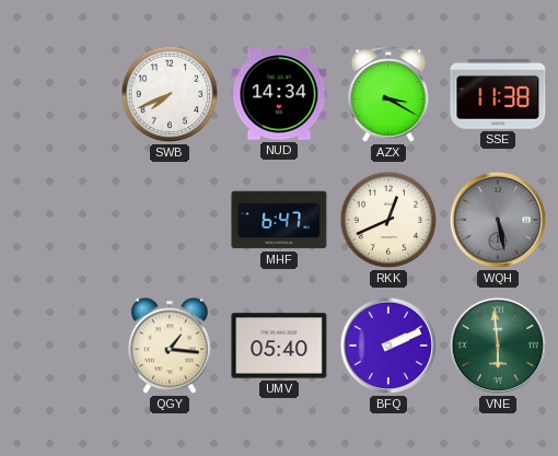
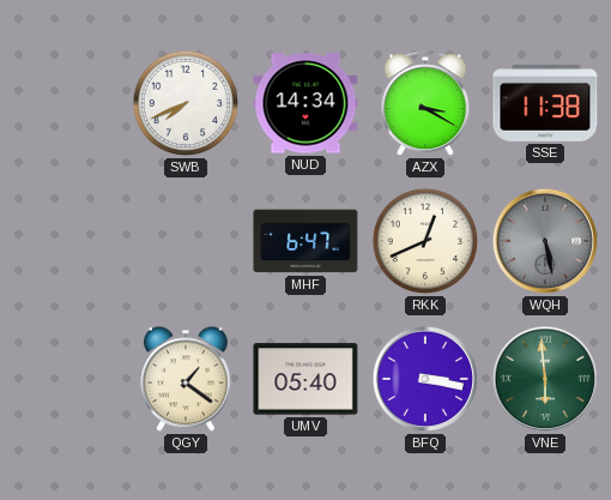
QGY: 1:16 -> 1:21
BFQ: 2:11 -> 3:17
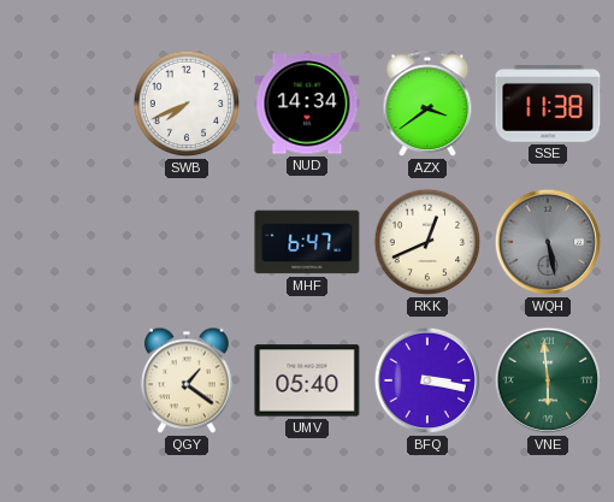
AZX: 3:20 -> 3:39
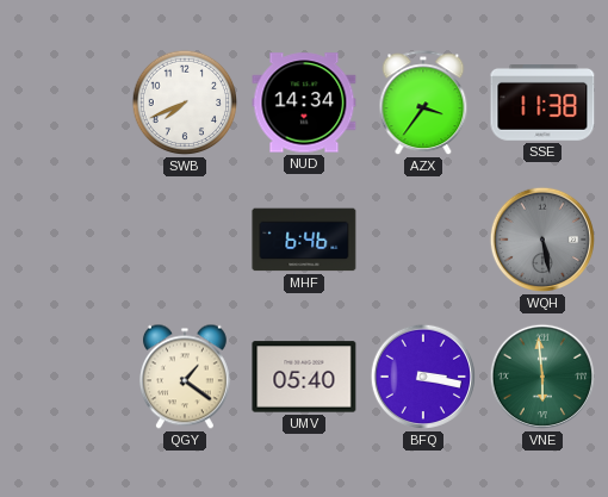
AZX: 3:39 -> 3:36
MHF: 6:47 -> 6:46
RKK: 12:41 -> none
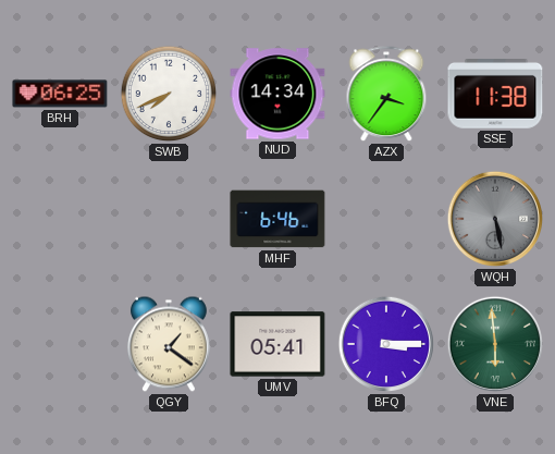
BRH: none -> 06:25
UMV: 05:40 -> 05:41
BFQ: 3:17 -> 3:15
